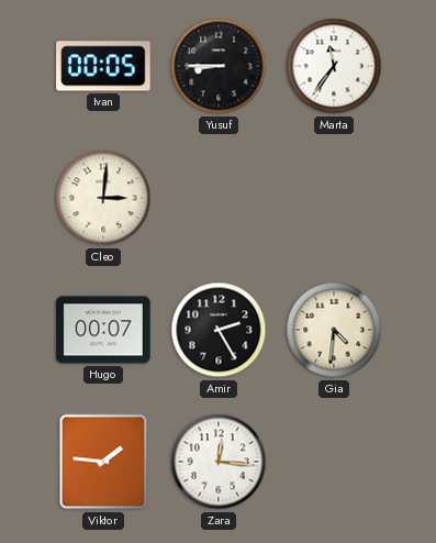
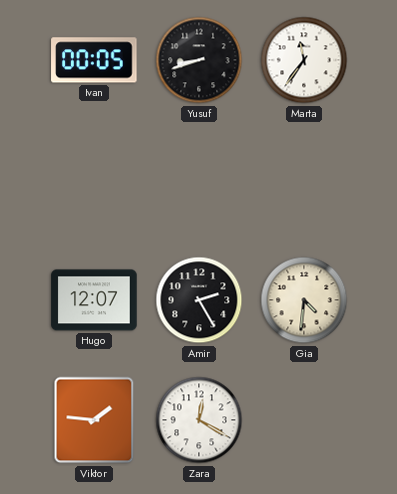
Yusuf: 8:45 -> 8:42
Cleo: 3:01 -> none
Hugo: 00:07 -> 12:07
Zara: 12:16 -> 12:20
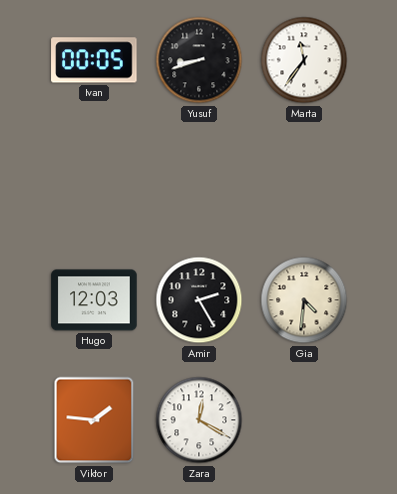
Hugo: 12:07 -> 12:03
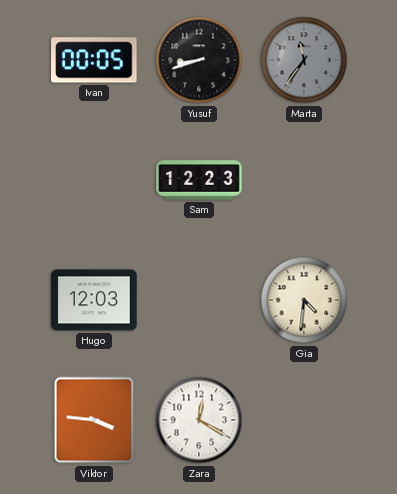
Marta dial: white -> grey
Sam: none -> 12:23
Amir: 2:25 -> none
Viktor: 1:46 -> 3:46
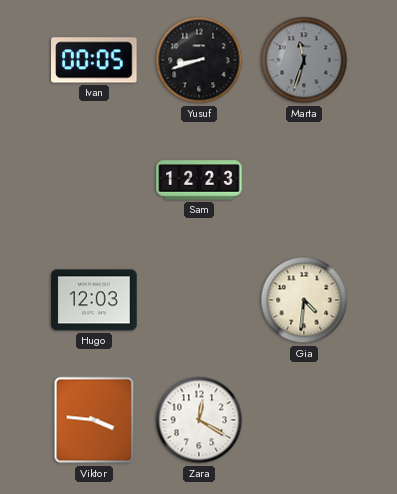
Marta: 11:36 -> 11:33
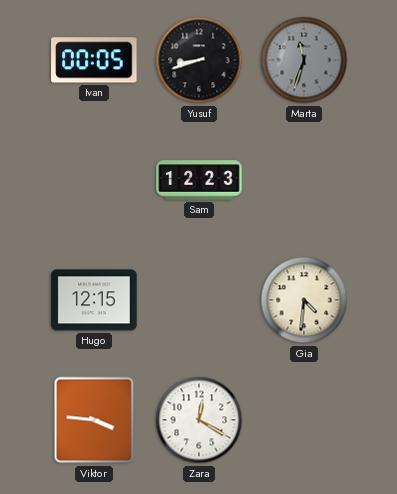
Hugo: 12:03 -> 12:15
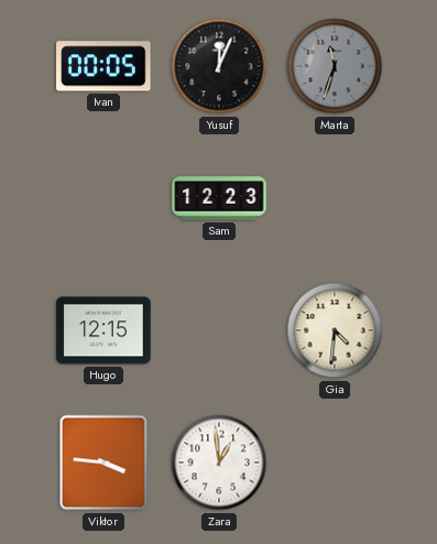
Yusuf: 8:42 -> 12:04
Zara: 12:20 -> 12:59
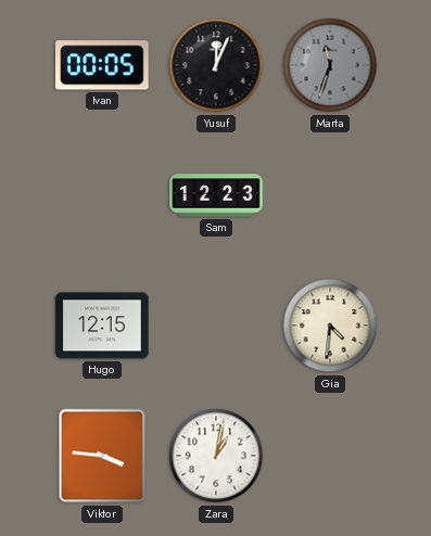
Zara: 12:59 -> 1:02
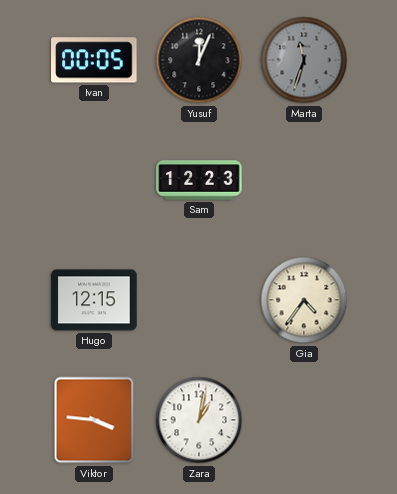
Gia: 4:31 -> 4:36
